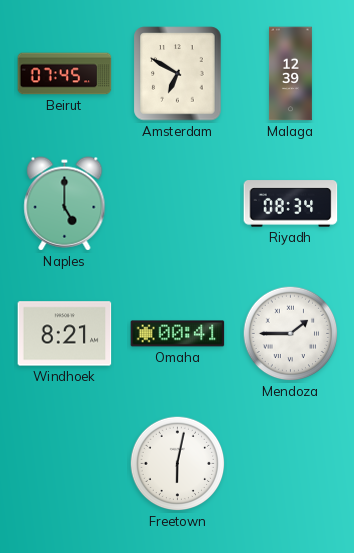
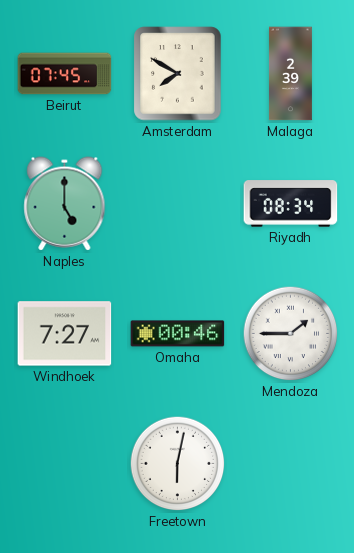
Amsterdam: 6:50 -> 7:50
Malaga: 12:39 -> 2:39
Windhoek: 8:21 -> 7:27
Omaha: 00:41 -> 00:46
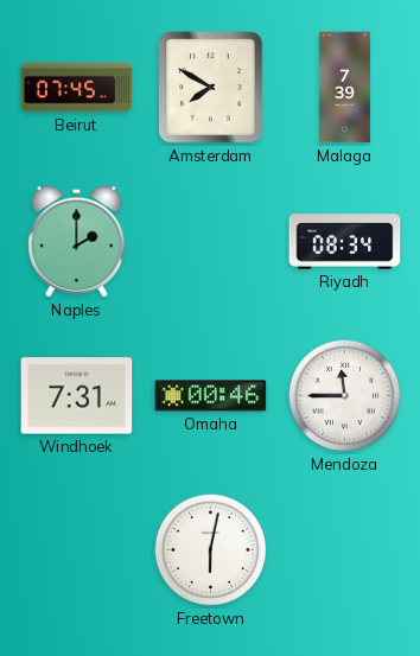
Malaga: 2:39 -> 7:39
Naples: 5:00 -> 2:00
Windhoek: 7:27 -> 7:31
Mendoza: 1:45 -> 11:45
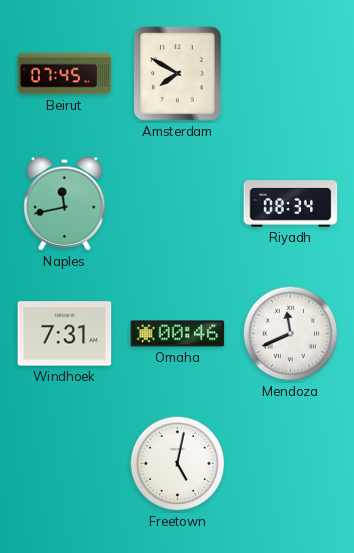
Malaga: 7:39 -> none
Naples: 2:00 -> 11:43
Mendoza: 11:45 -> 11:41
Freetown: 6:02 -> 5:02
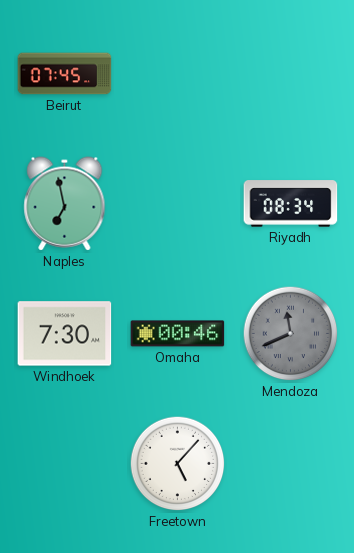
Amsterdam: 7:50 -> none
Naples: 11:43 -> 6:58
Windhoek: 7:31 -> 7:30
Mendoza dial: white -> grey
Freetown: 5:02 -> 5:07
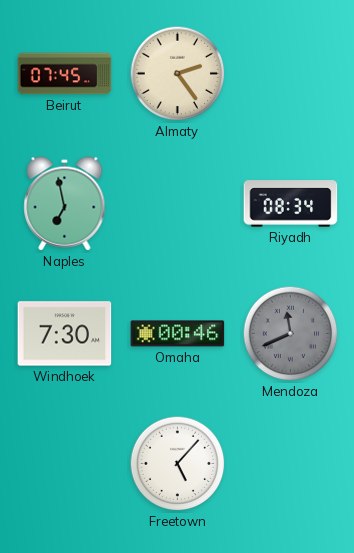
Almaty: none -> 2:24
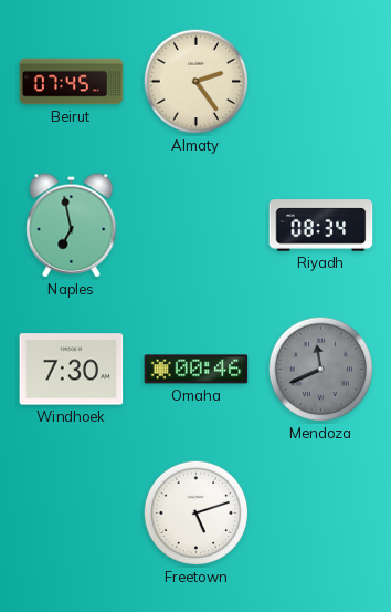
Freetown: 5:07 -> 5:12
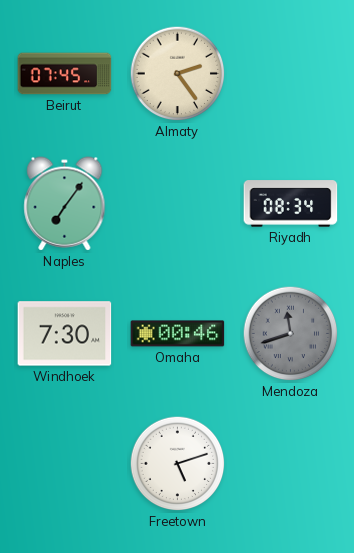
Naples: 6:58 -> 7:06
Mendoza: 11:41 -> 11:42
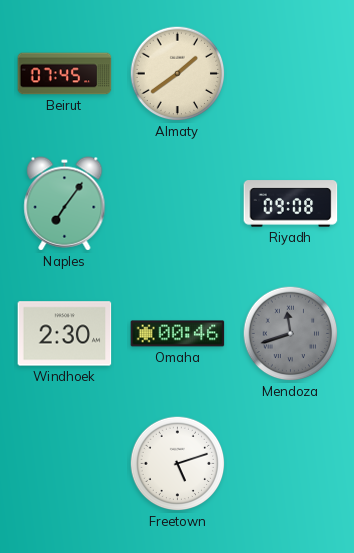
Almaty: 2:24 -> 1:39
Riyadh: 08:34 -> 09:08
Windhoek: 7:30 -> 2:30
